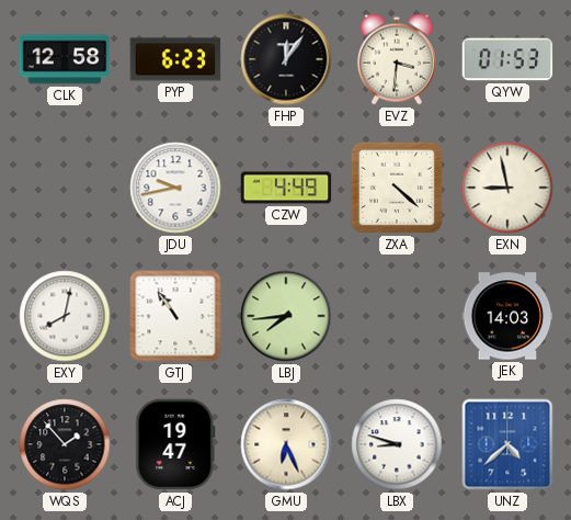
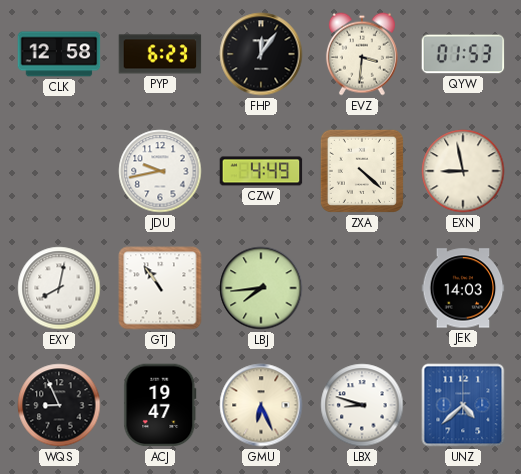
WQS: 1:53 -> 8:56
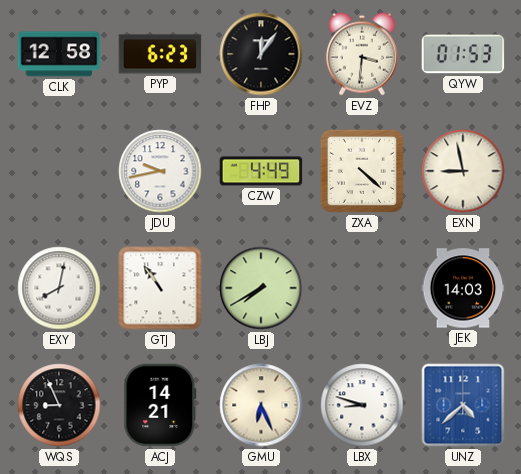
LBJ: 7:44 -> 7:40
ACJ: 19:47 -> 14:21
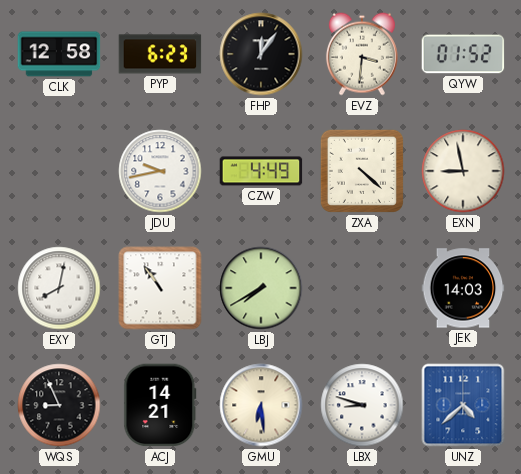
QYW: 01:53 -> 01:52
GMU: 6:26 -> 6:29
